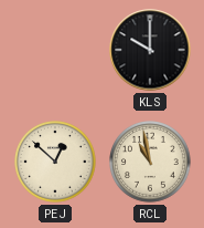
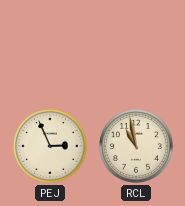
KLS: 10:00 -> none
PEJ: 12:52 -> 2:56
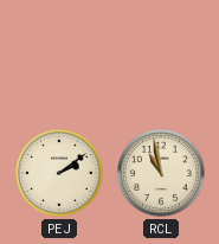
PEJ: 2:56 -> 2:09
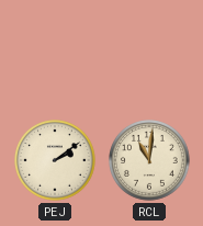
RCL: 10:58 -> 11:01
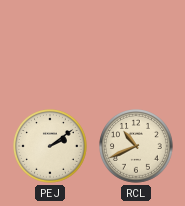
RCL: 11:01 -> 10:41
